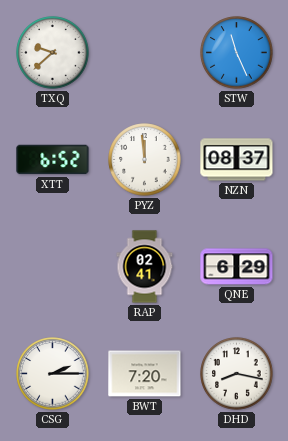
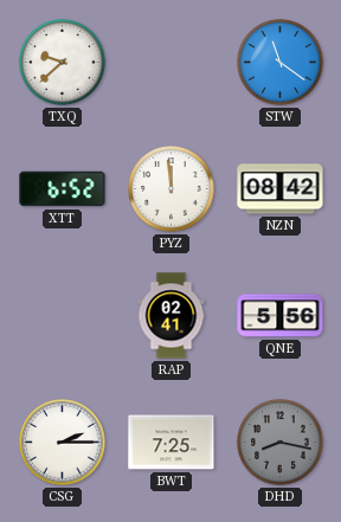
STW: 11:26 -> 11:21
NZN: 08:37 -> 08:42
QNE: 6:29 -> 5:56
BWT: 7:20 -> 7:25
DHD dial: white -> grey
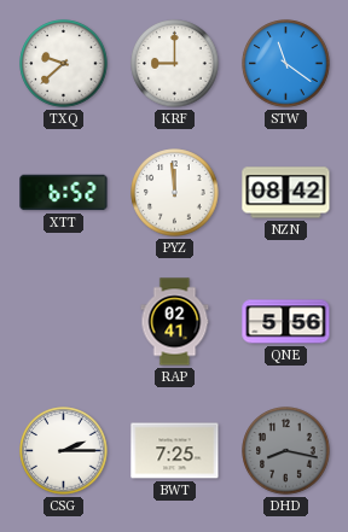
KRF: none -> 9:00
